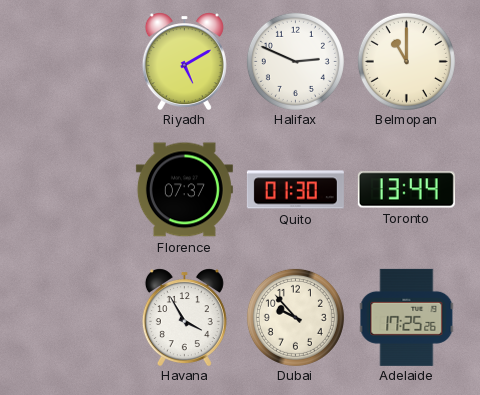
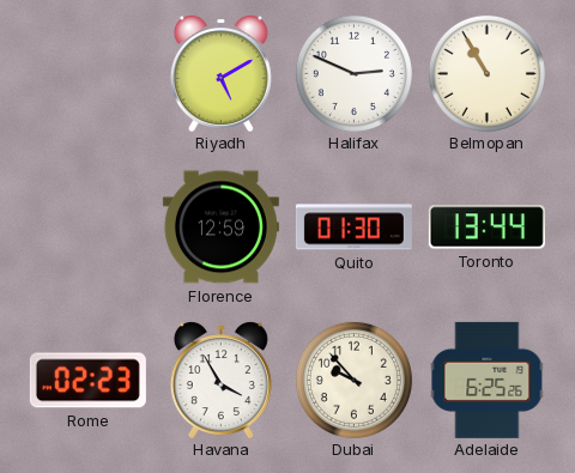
Belmopan: 11:00 -> 10:55
Florence: 07:37 -> 12:59
Rome: none -> 02:23
Adelaide: 17:25 -> 6:25
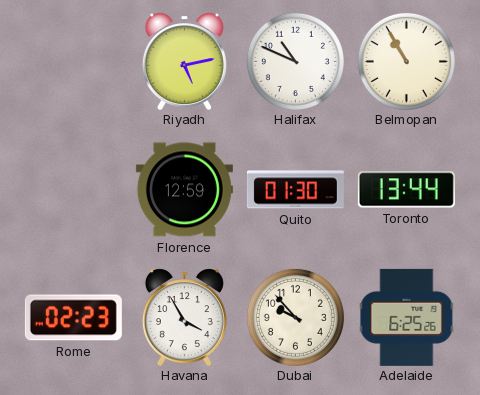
Riyadh: 5:10 -> 5:13
Halifax: 2:49 -> 10:49
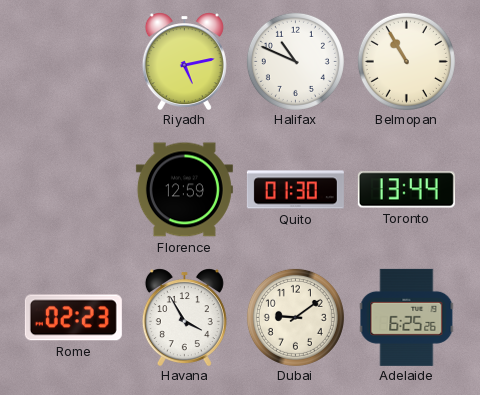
Dubai: 9:53 -> 9:09
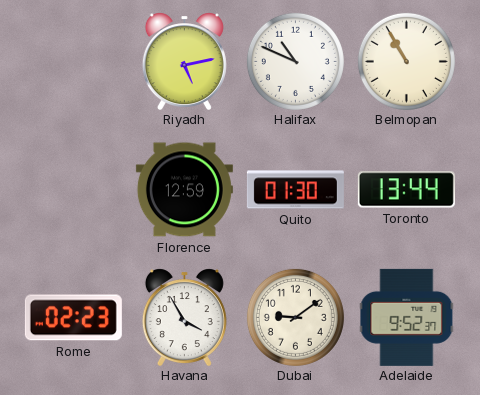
Adelaide: 6:25 -> 9:52
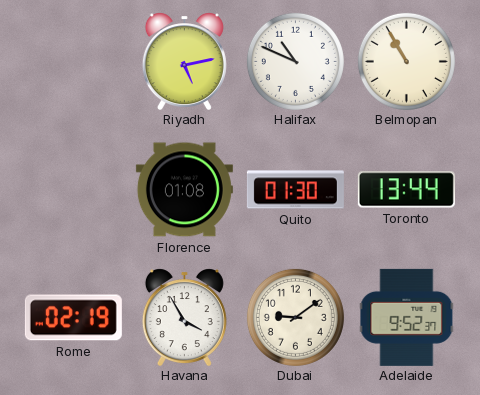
Florence: 12:59 -> 01:08
Rome: 02:23 -> 02:19
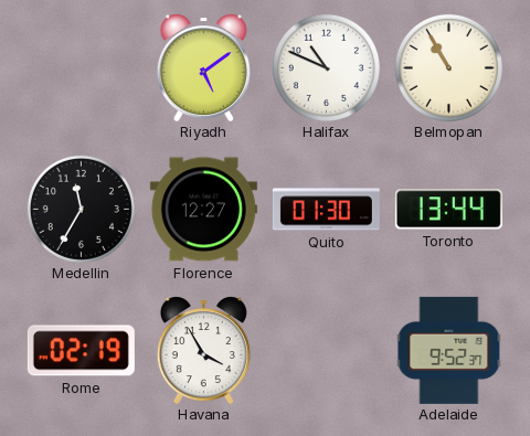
Riyadh: 5:13 -> 5:09
Medellin: none -> 11:35
Florence: 01:08 -> 12:27
Dubai: 9:09 -> none
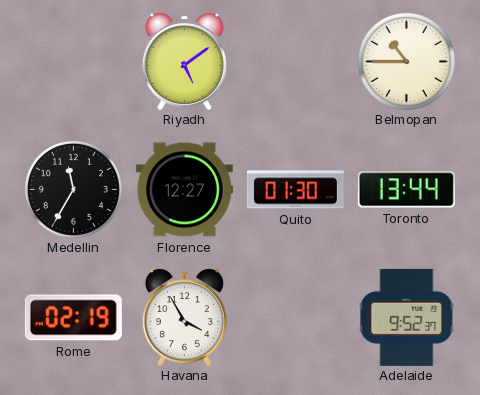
Halifax: 10:49 -> none
Belmopan: 10:55 -> 10:45
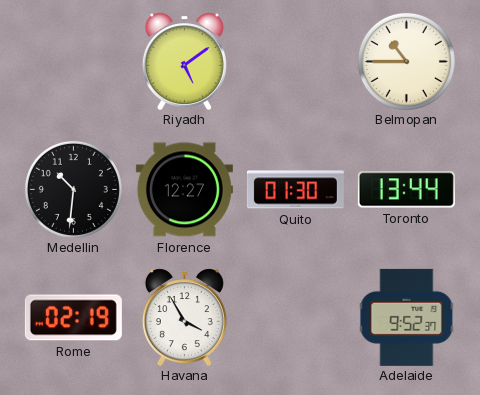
Medellin: 11:35 -> 10:31
